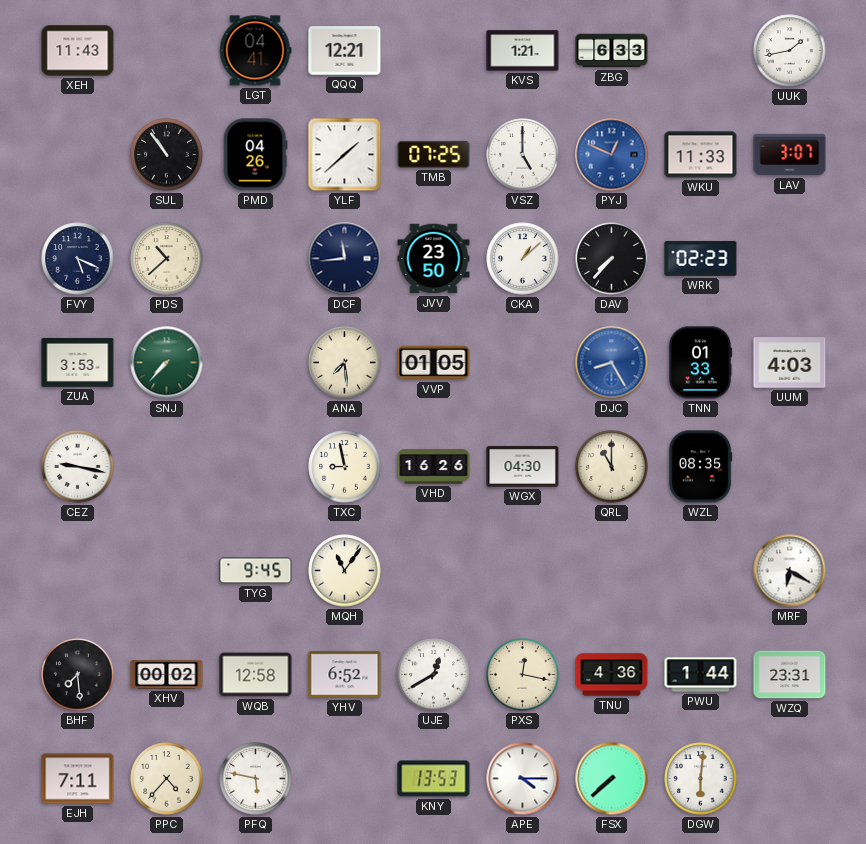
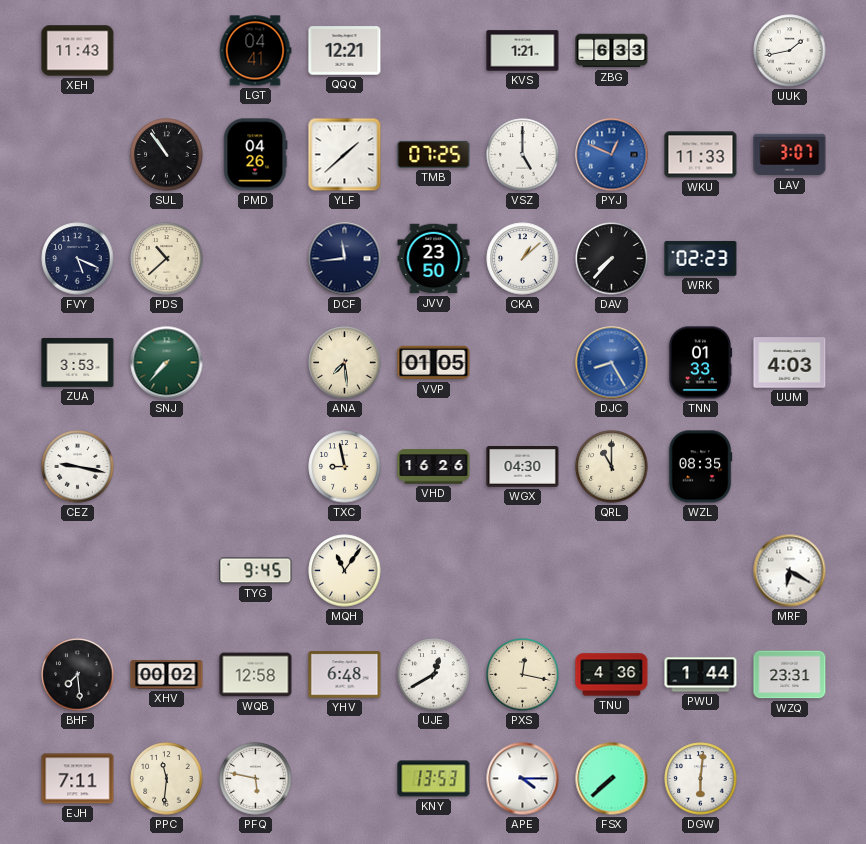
YHV: 6:52 -> 6:48
PPC: 4:37 -> 11:31
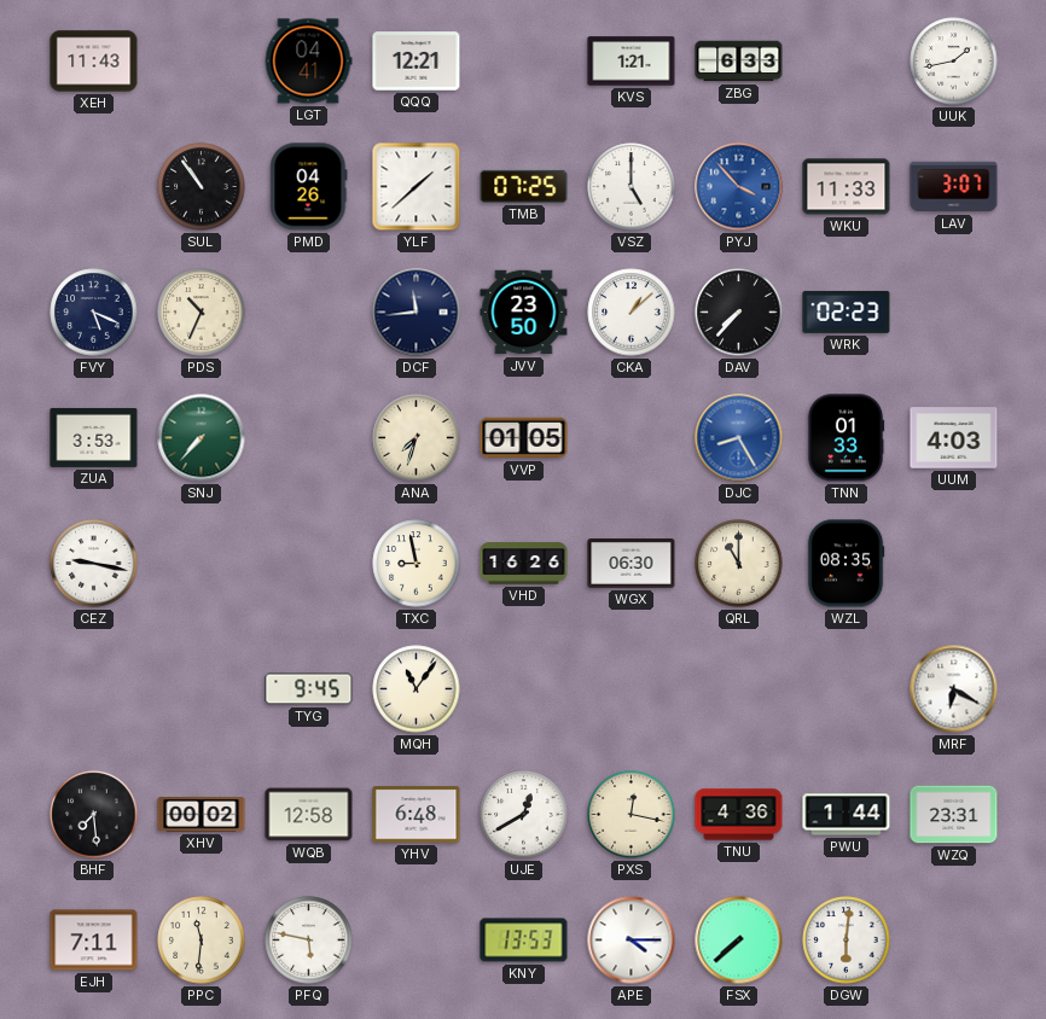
PYJ: 12:49 -> 3:53
PDS: 10:38 -> 10:34
ANA: 7:29 -> 7:33
WGX: 04:30 -> 06:30
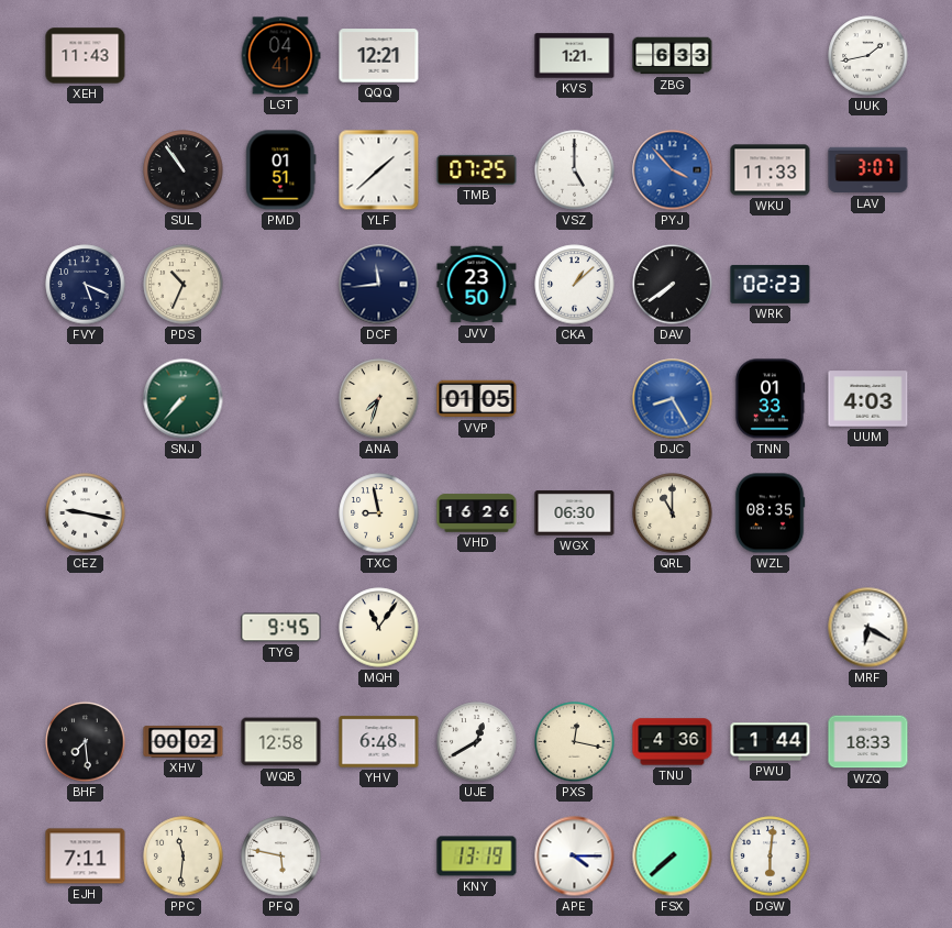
PMD: 04:26 -> 01:51
DAV: 7:37 -> 7:39
ZUA: 3:53 -> none
WZQ: 23:31 -> 18:33
KNY: 13:53 -> 13:19
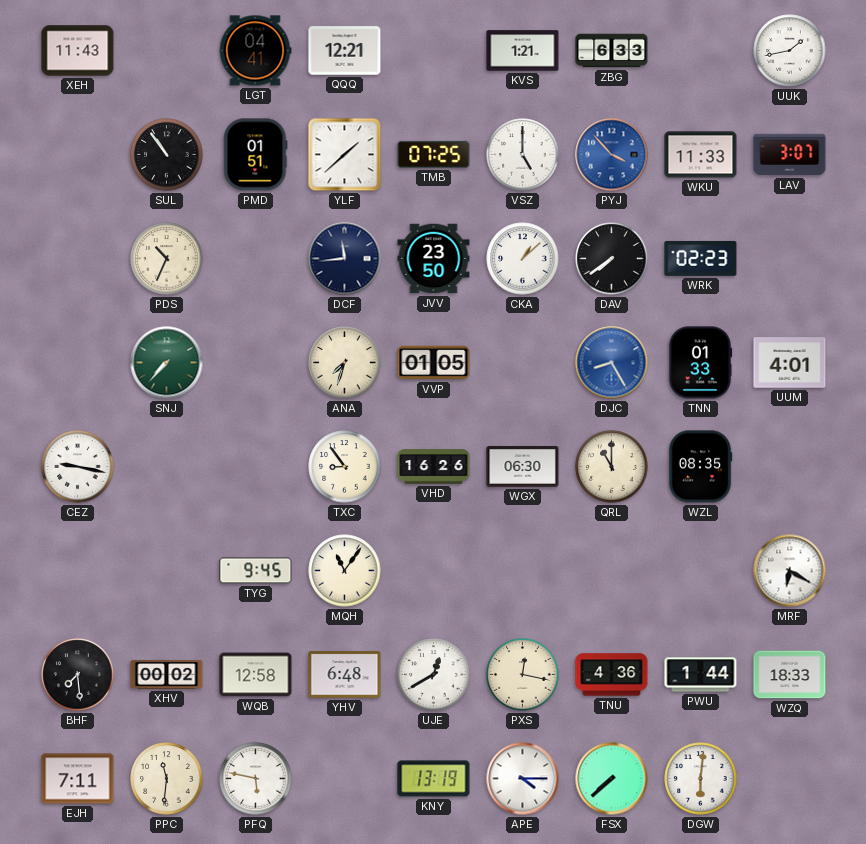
FVY: 5:19 -> none
UUM: 4:03 -> 4:01
TXC: 8:58 -> 8:54
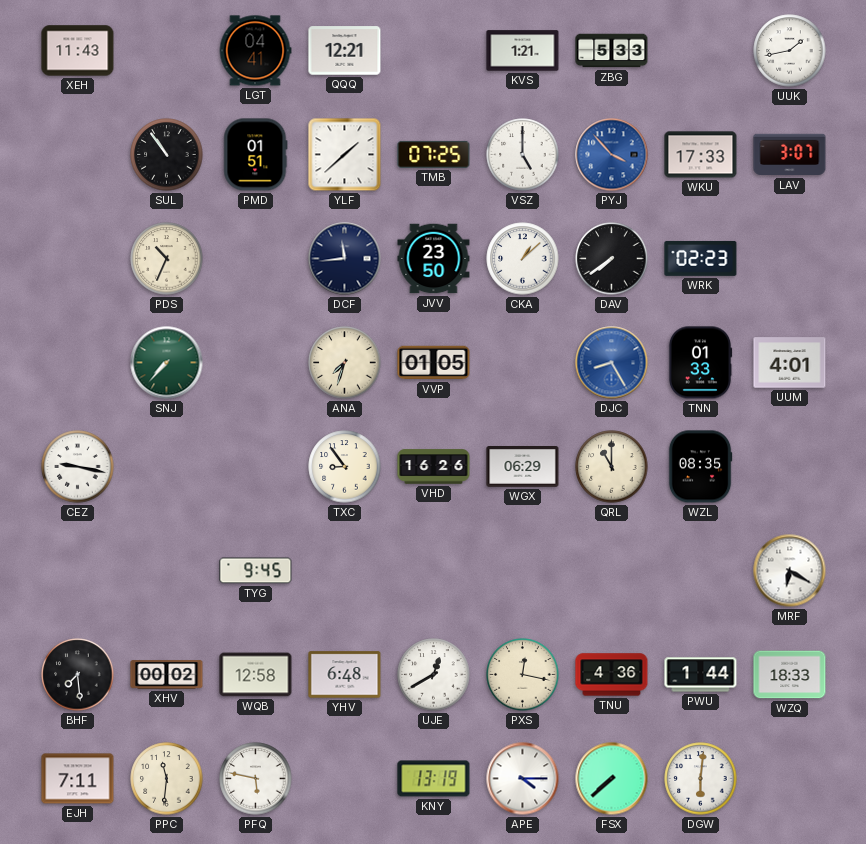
ZBG: 6:33 -> 5:33
WKU: 11:33 -> 17:33
WGX: 06:30 -> 06:29
MQH: 11:06 -> none
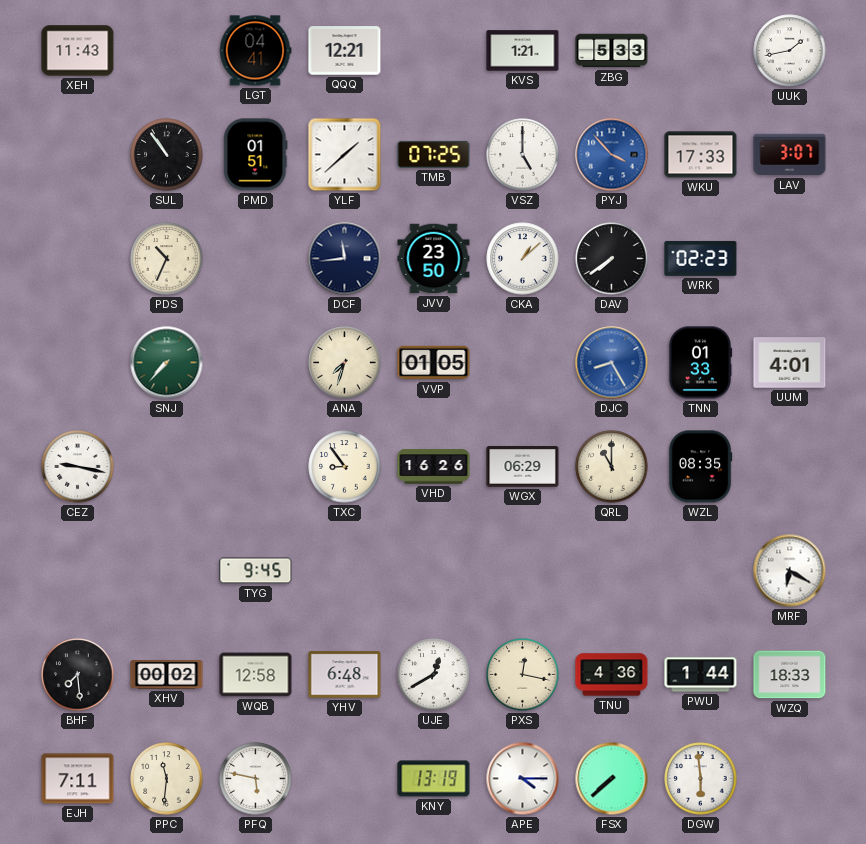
DGW: 6:01 -> 5:59
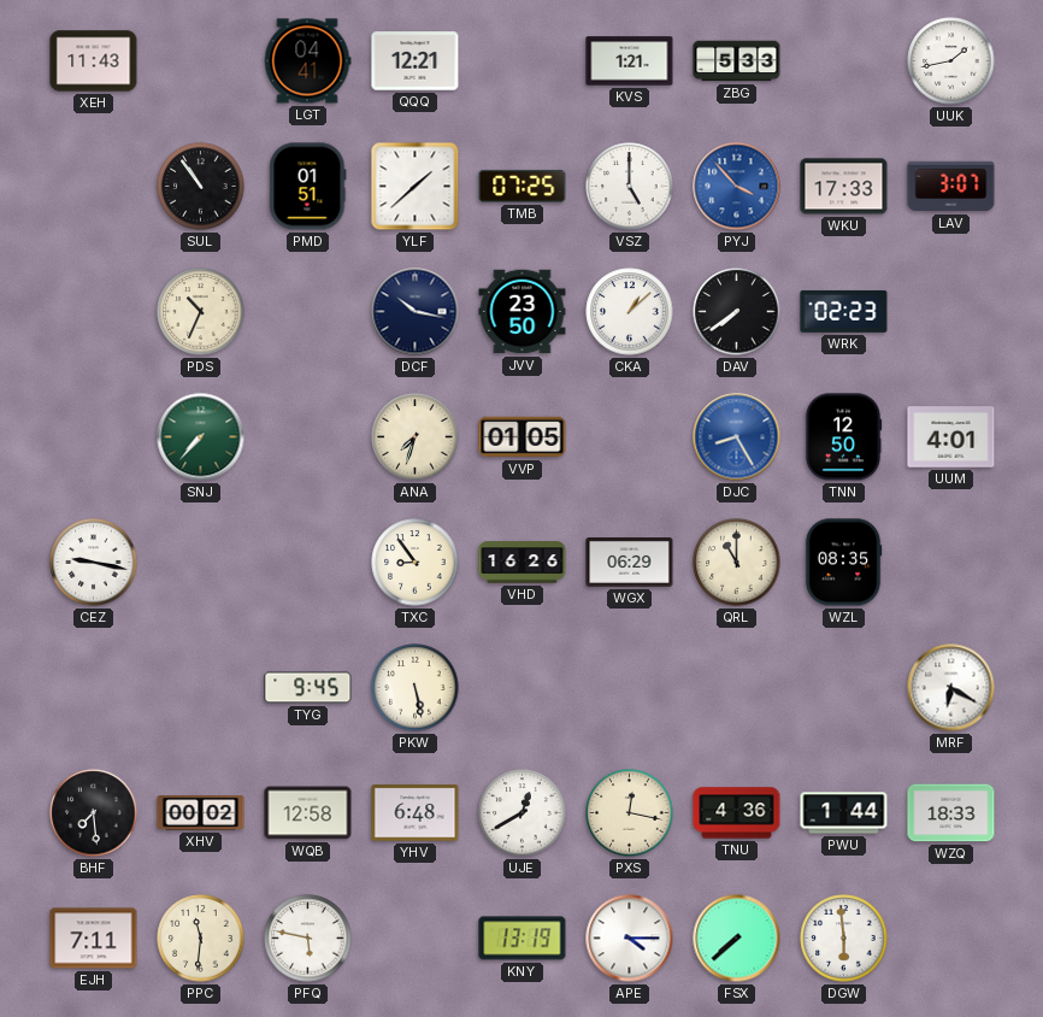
DCF: 11:44 -> 10:17
TNN: 01:33 -> 12:50
PKW: none -> 5:28
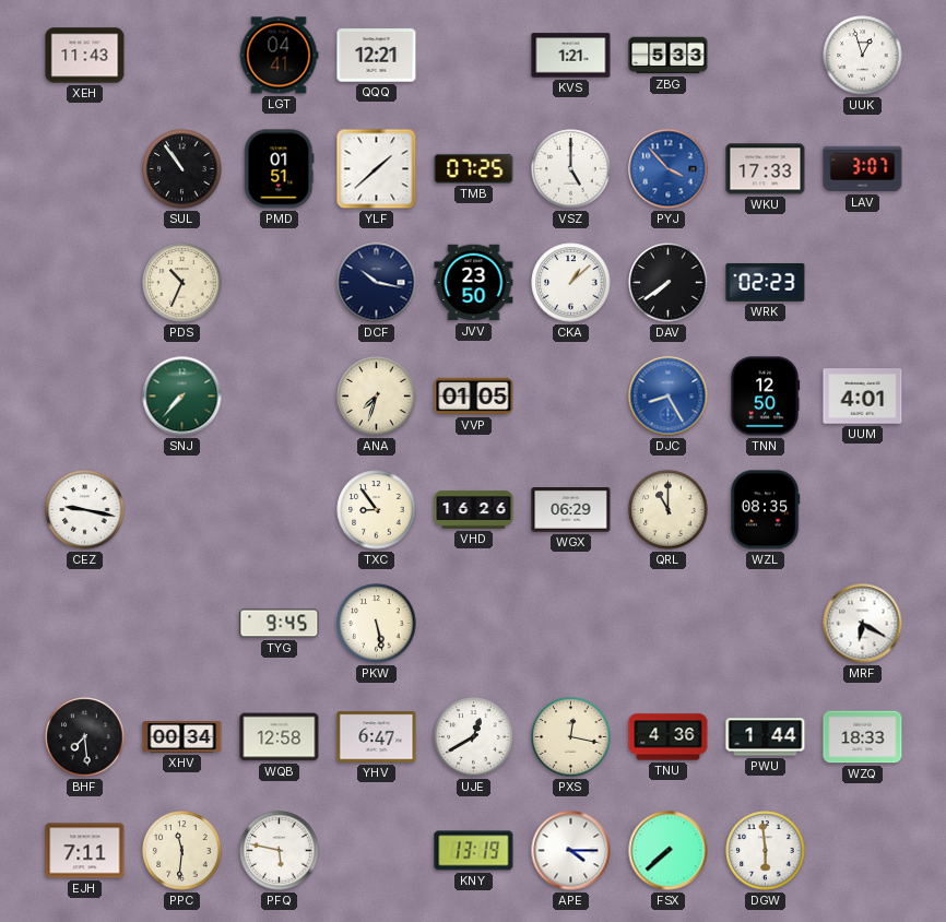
UUK: 1:43 -> 12:57
XHV: 00:02 -> 00:34
YHV: 6:48 -> 6:47
